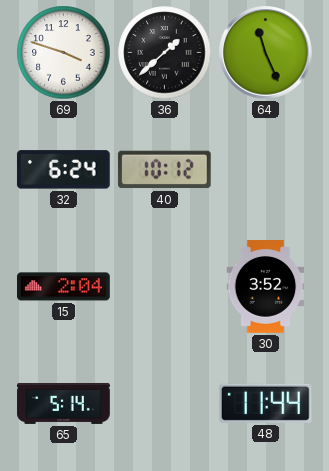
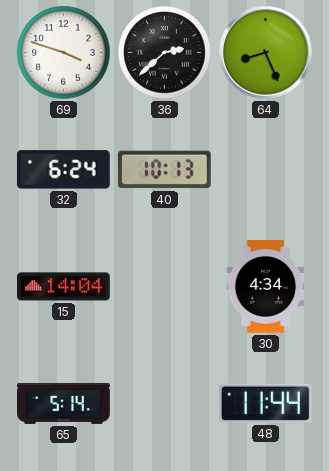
36: 1:38 -> 2:38
64: 11:26 -> 8:26
40: 10:12 -> 10:13
15: 2:04 -> 14:04
30: 3:52 -> 4:34
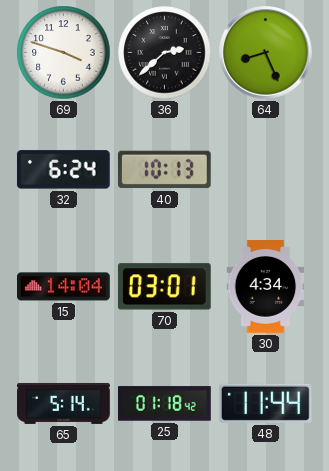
70: none -> 03:01
25: none -> 01:18
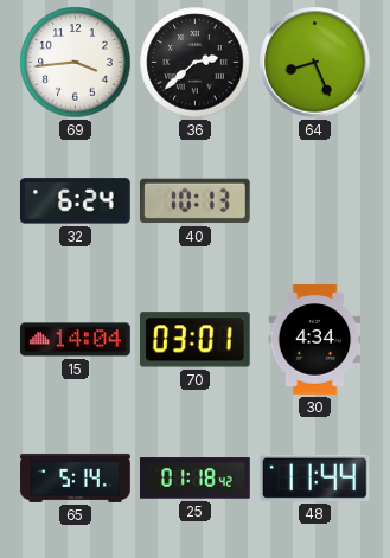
69: 3:48 -> 3:44
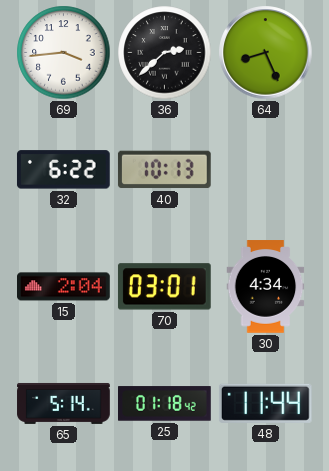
32: 6:24 -> 6:22
15: 14:04 -> 2:04
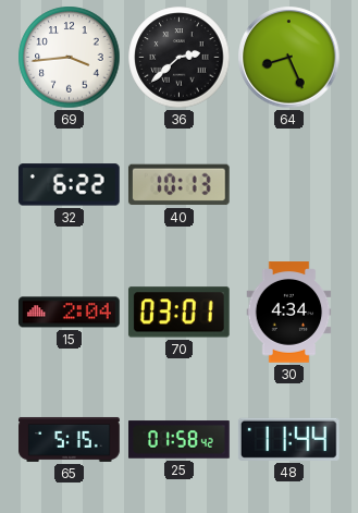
65: 5:14 -> 5:15
25: 01:18 -> 01:58
